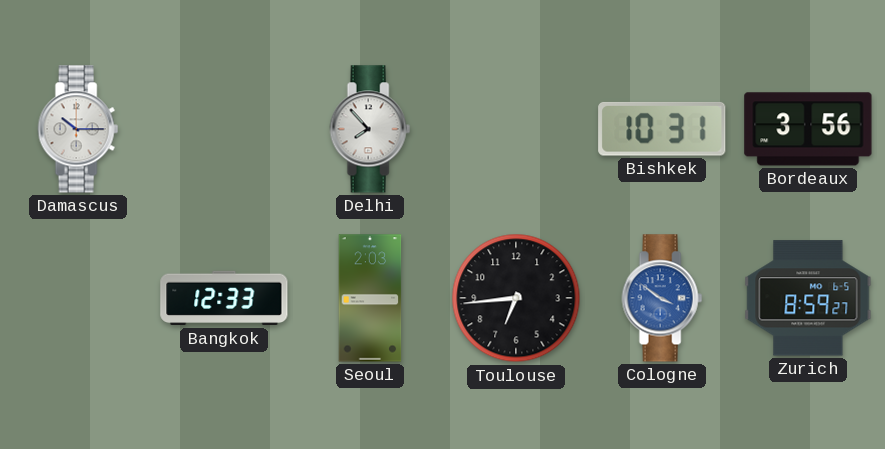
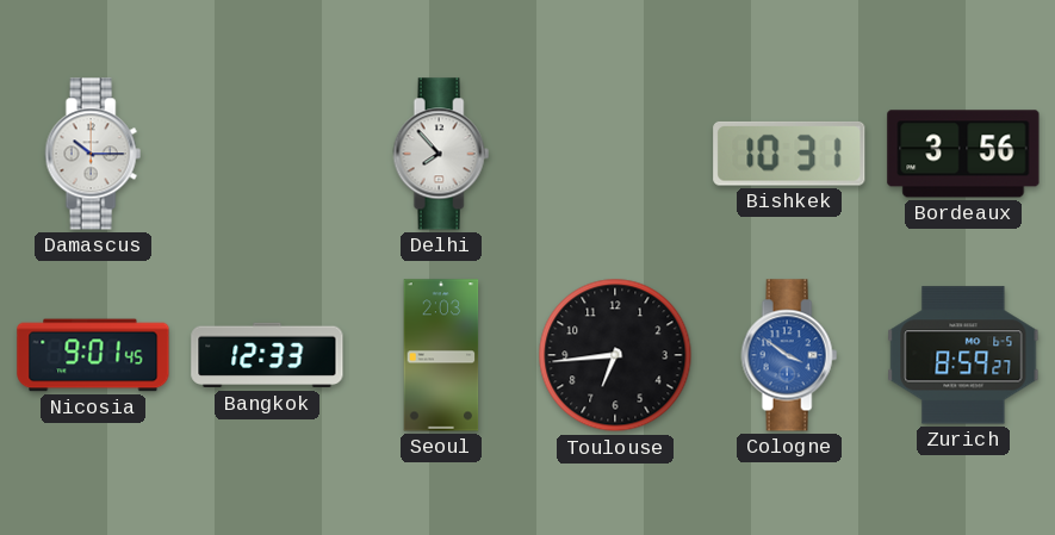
Nicosia: none -> 9:01
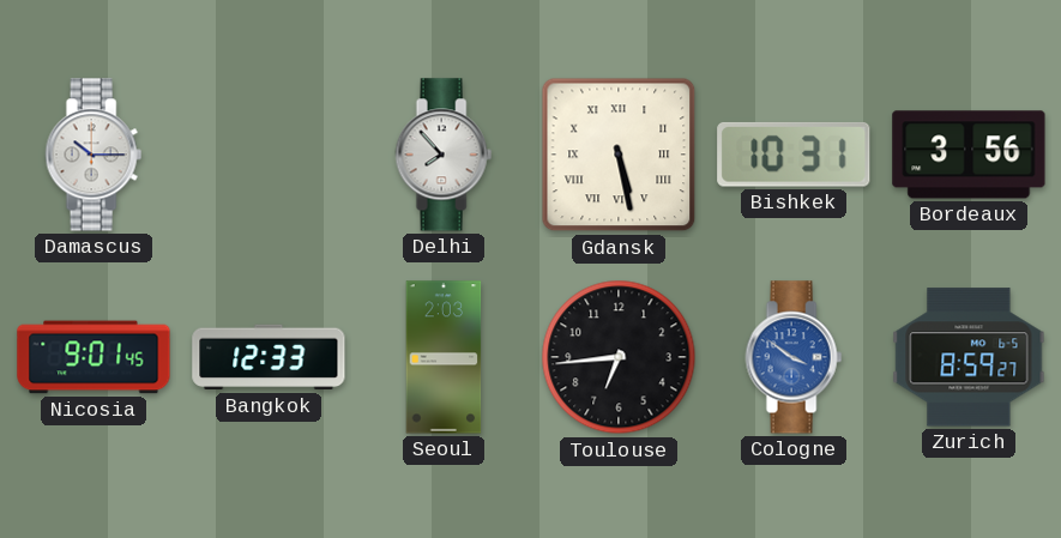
Gdansk: none -> 5:28
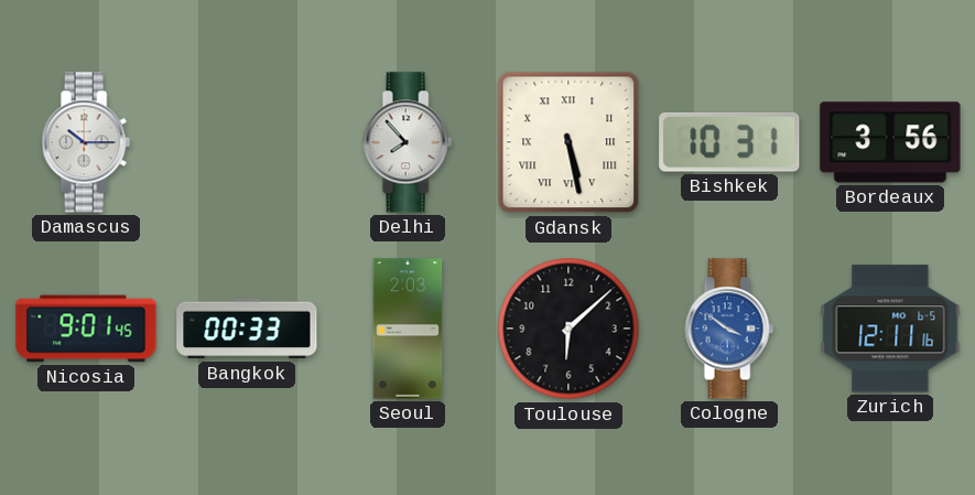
Bangkok: 12:33 -> 00:33
Toulouse: 6:44 -> 6:08
Zurich: 8:59 -> 12:11
